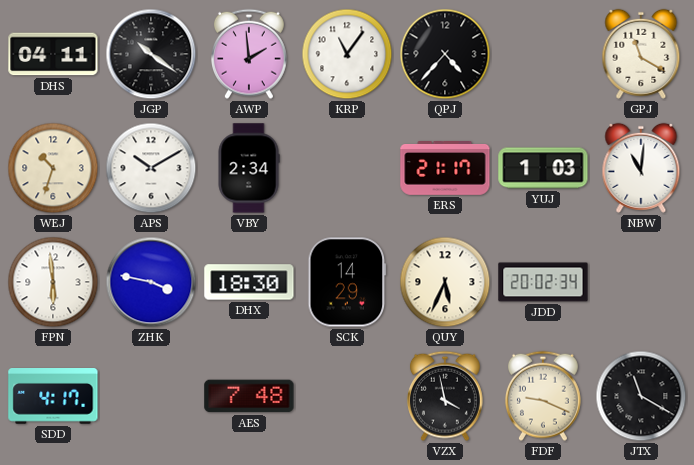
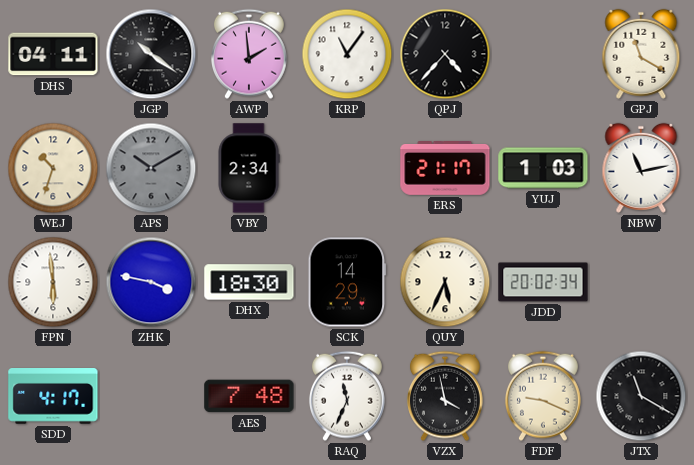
APS dial: white -> grey
NBW: 11:01 -> 11:13
RAQ: none -> 11:34
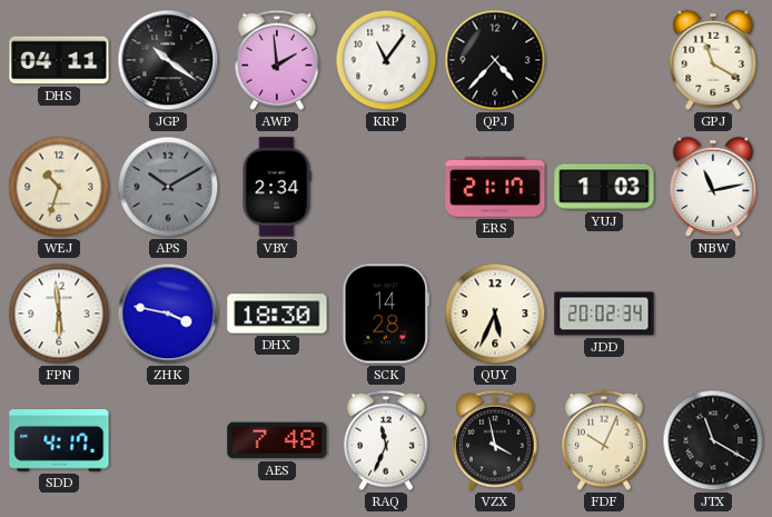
SCK: 14:29 -> 14:28
FDF: 9:19 -> 10:04
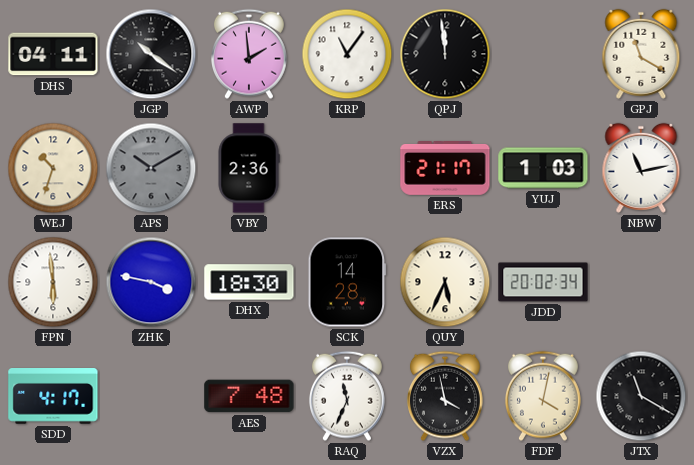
QPJ: 4:37 -> 11:59
VBY: 2:34 -> 2:36
FDF: 10:04 -> 4:02
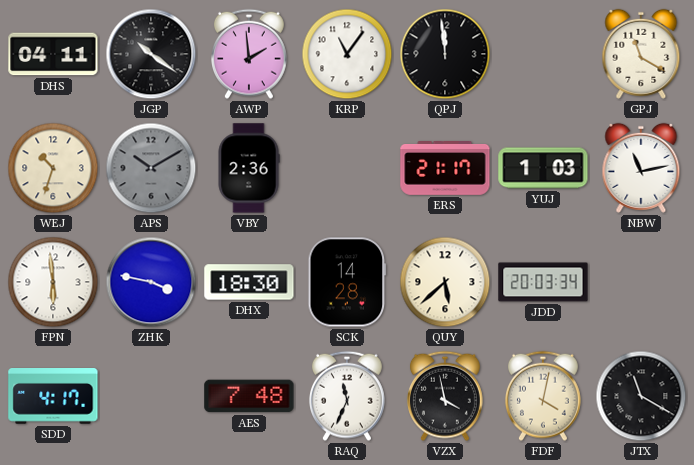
QUY: 5:34 -> 5:38
JDD: 20:02 -> 20:03
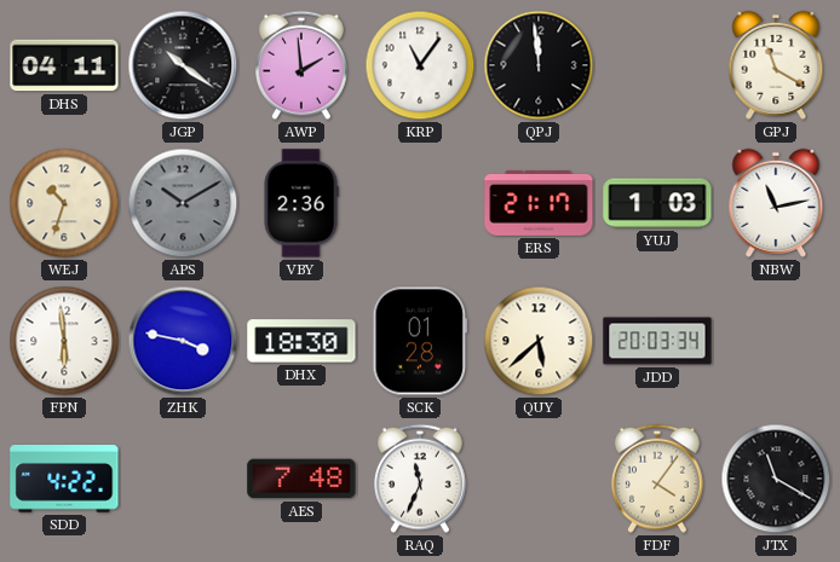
SCK: 14:28 -> 01:28
SDD: 4:17 -> 4:22
VZX: 3:58 -> none
FDF: 4:02 -> 4:06
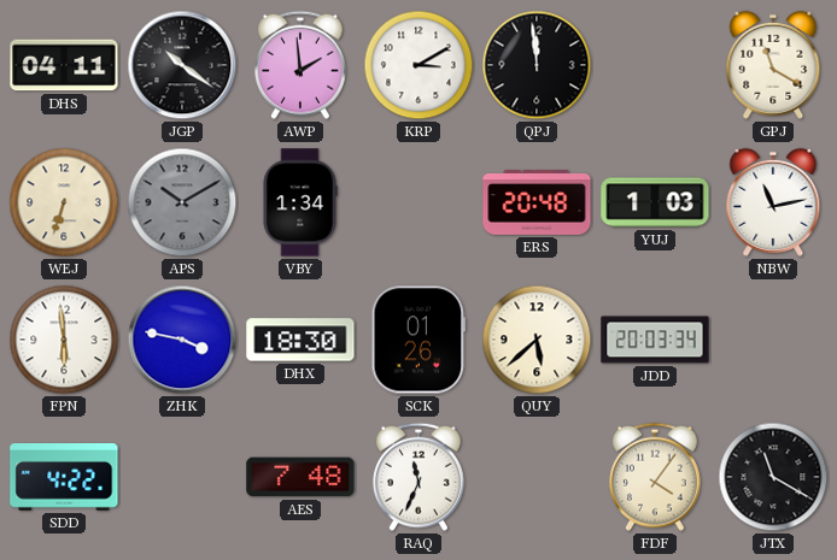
KRP: 11:06 -> 3:10
WEJ: 10:33 -> 6:33
VBY: 2:36 -> 1:34
ERS: 21:17 -> 20:48
SCK: 01:28 -> 01:26
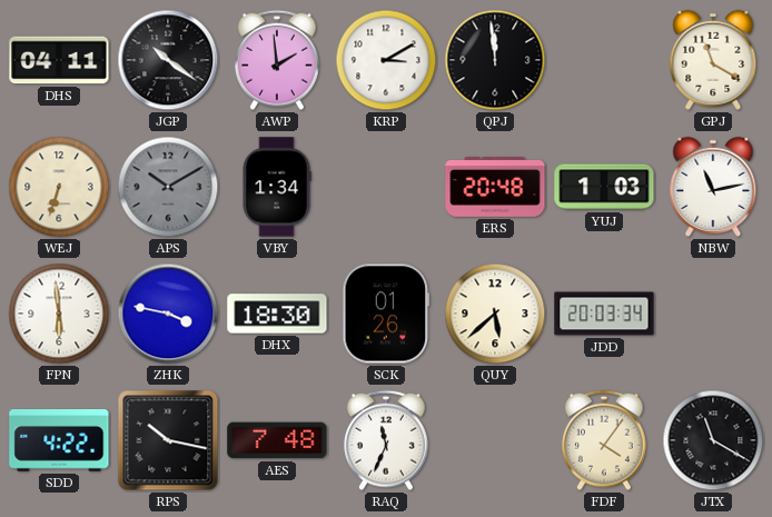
RPS: none -> 10:17
